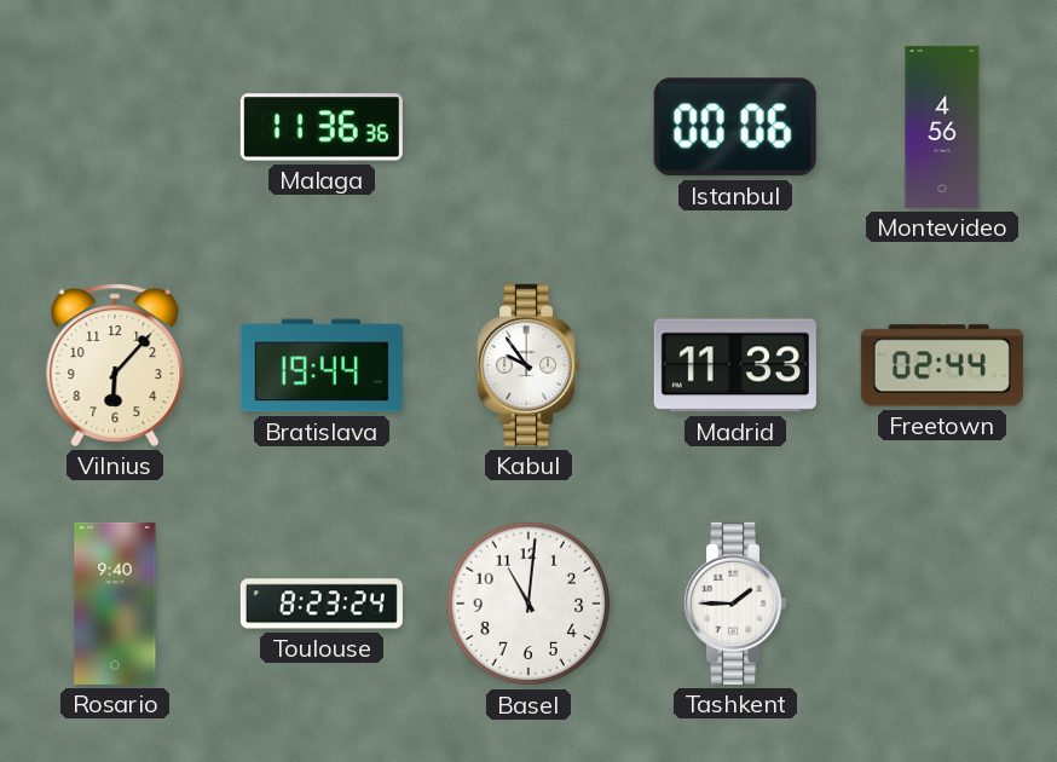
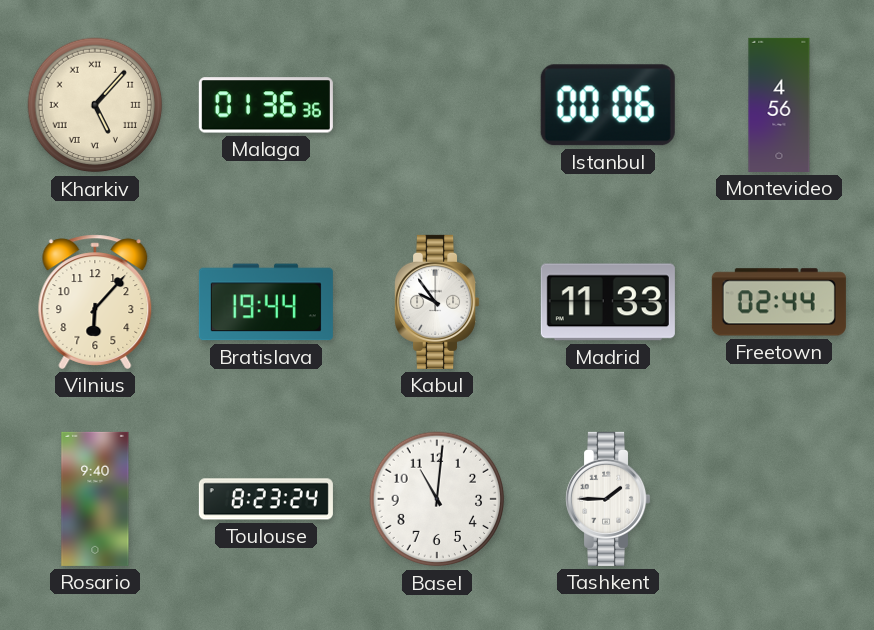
Kharkiv: none -> 5:07
Malaga: 11:36 -> 01:36
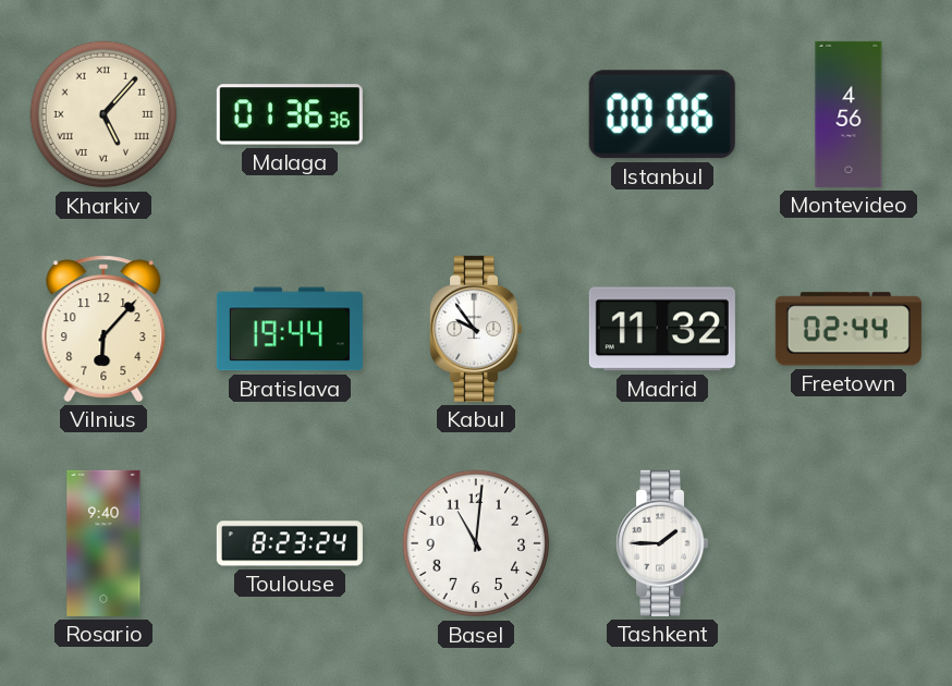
Madrid: 11:33 -> 11:32
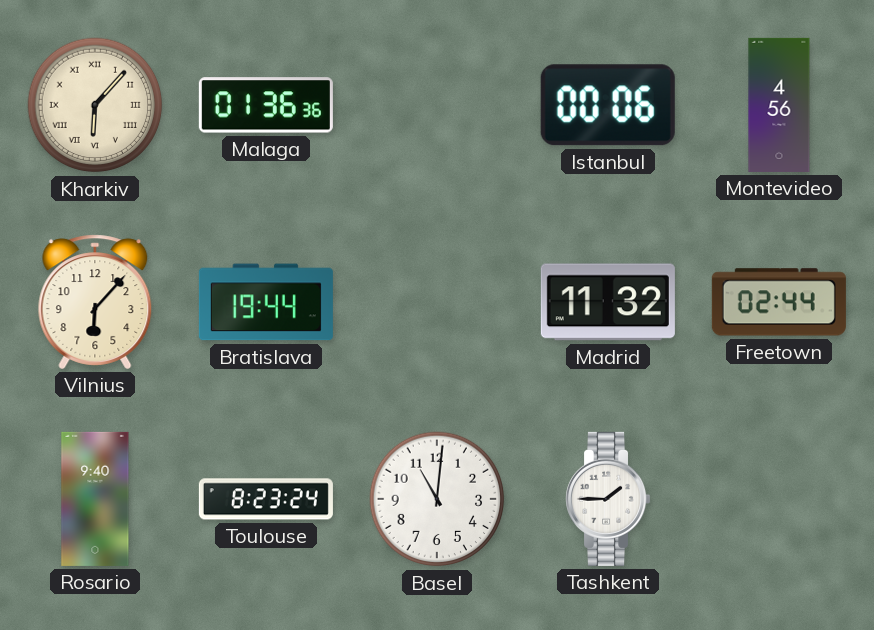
Kharkiv: 5:07 -> 6:07
Kabul: 9:54 -> none
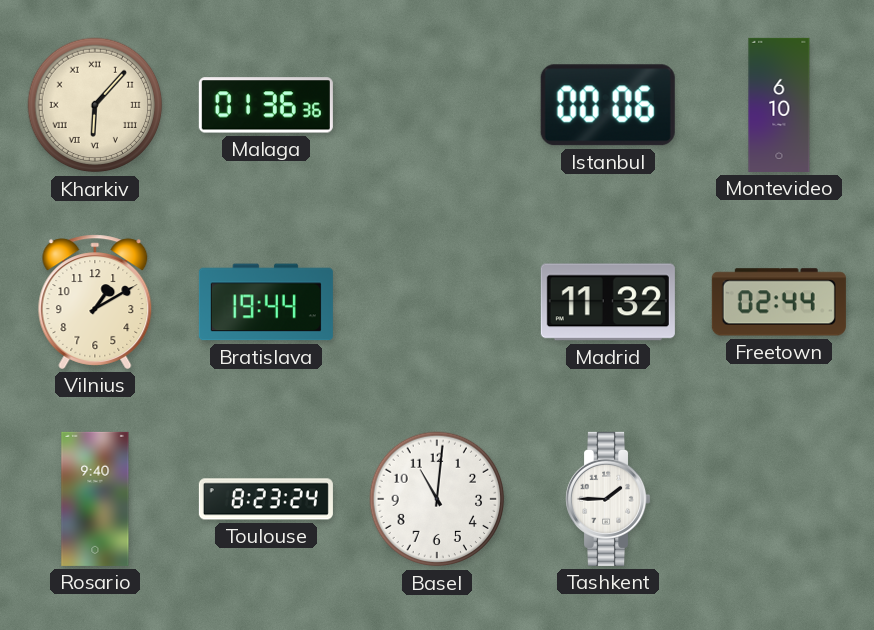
Montevideo: 4:56 -> 6:10
Vilnius: 6:07 -> 1:10
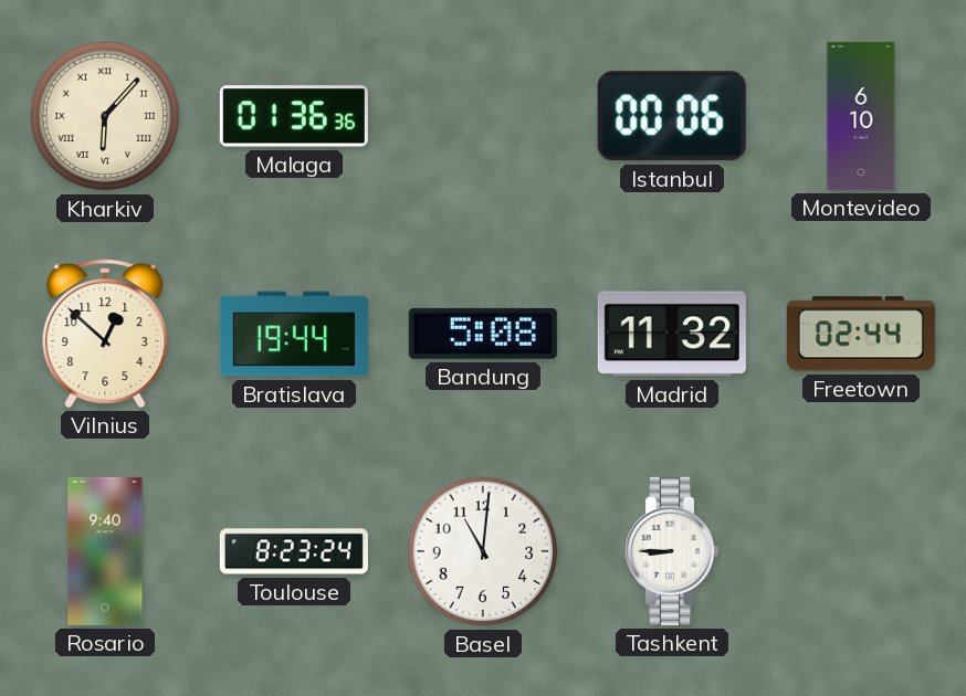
Vilnius: 1:10 -> 12:52
Bandung: none -> 5:08
Tashkent: 1:45 -> 8:45
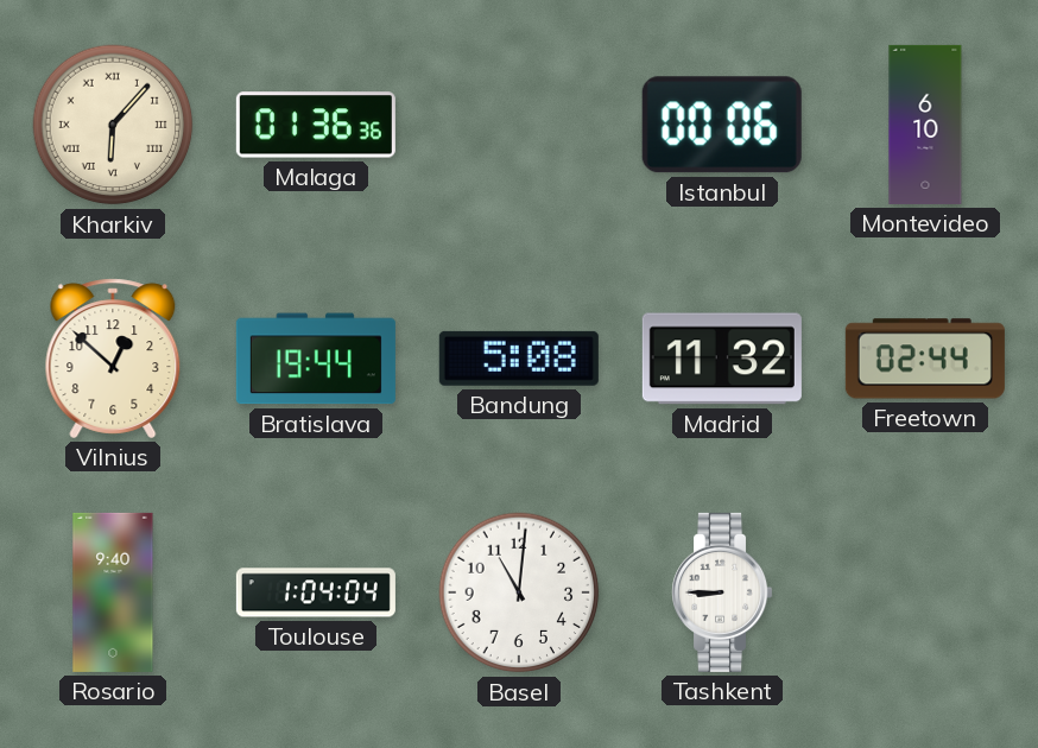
Toulouse: 8:23 -> 1:04
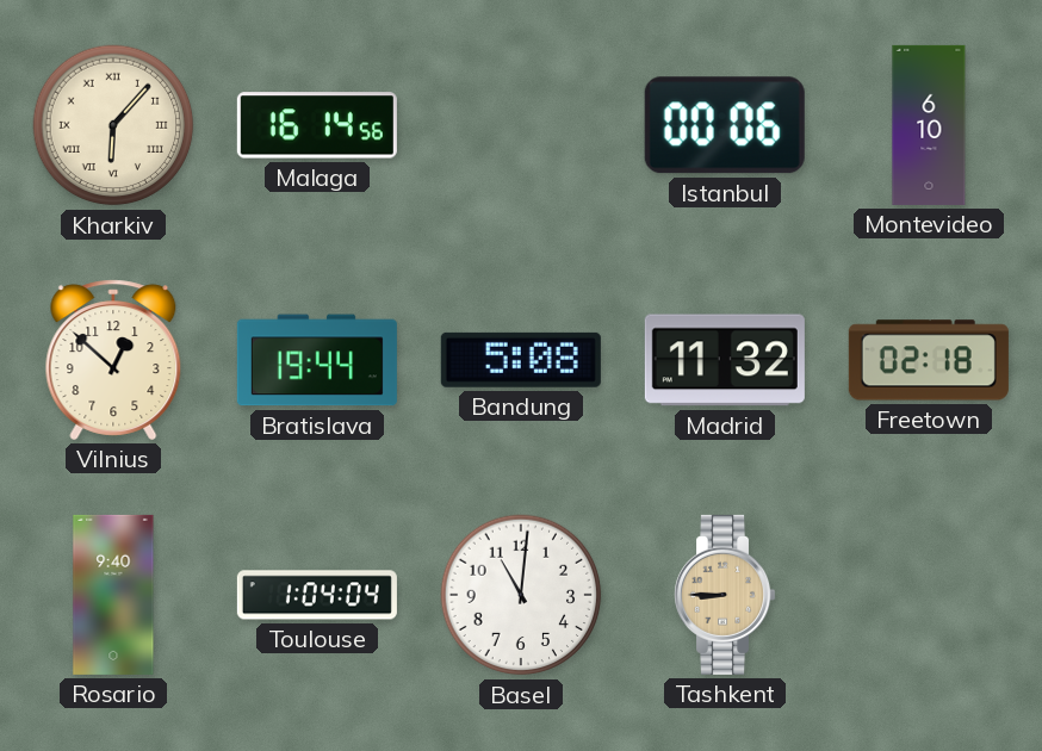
Malaga: 01:36 -> 16:14
Freetown: 02:44 -> 02:18
Tashkent dial: white -> champagne
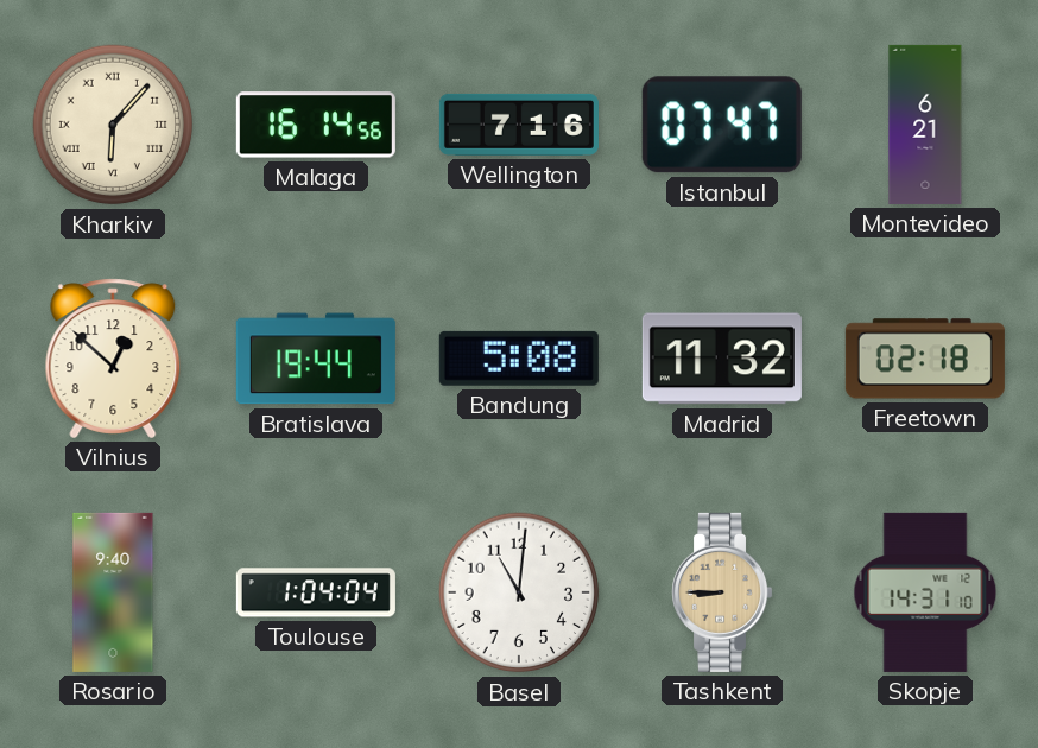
Wellington: none -> 7:16
Istanbul: 00:06 -> 07:47
Montevideo: 6:10 -> 6:21
Skopje: none -> 14:31
